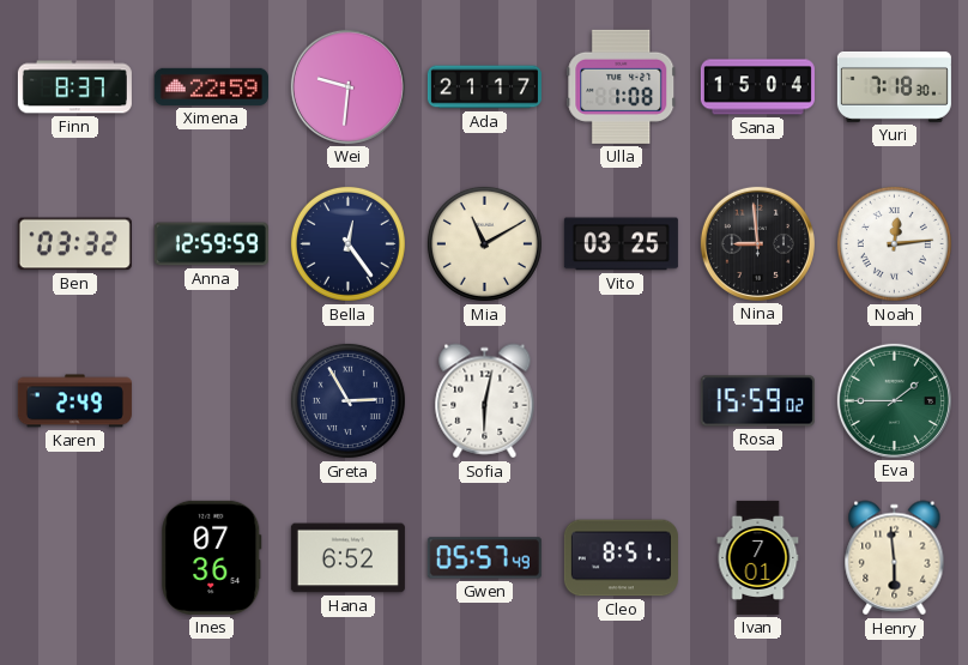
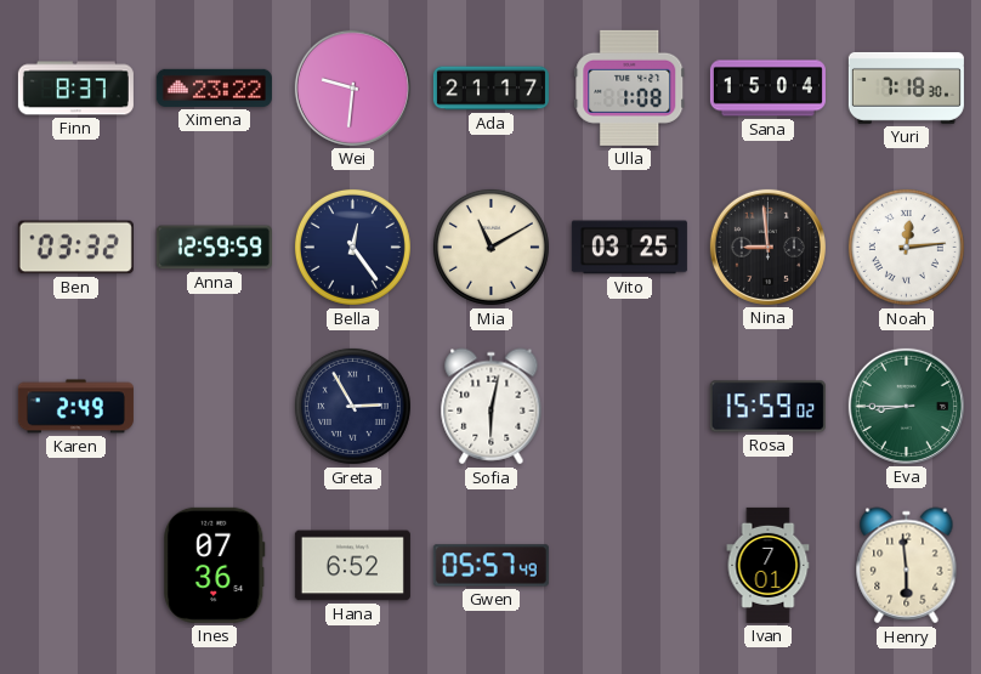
Ximena: 22:59 -> 23:22
Eva: 1:45 -> 8:45
Cleo: 8:51 -> none
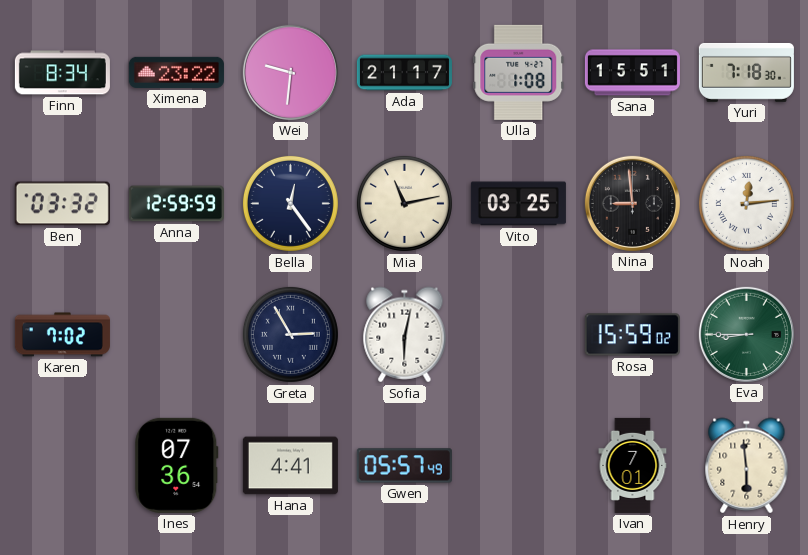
Finn: 8:37 -> 8:34
Sana: 15:04 -> 15:51
Mia: 11:10 -> 11:13
Karen: 2:49 -> 7:02
Hana: 6:52 -> 4:41
